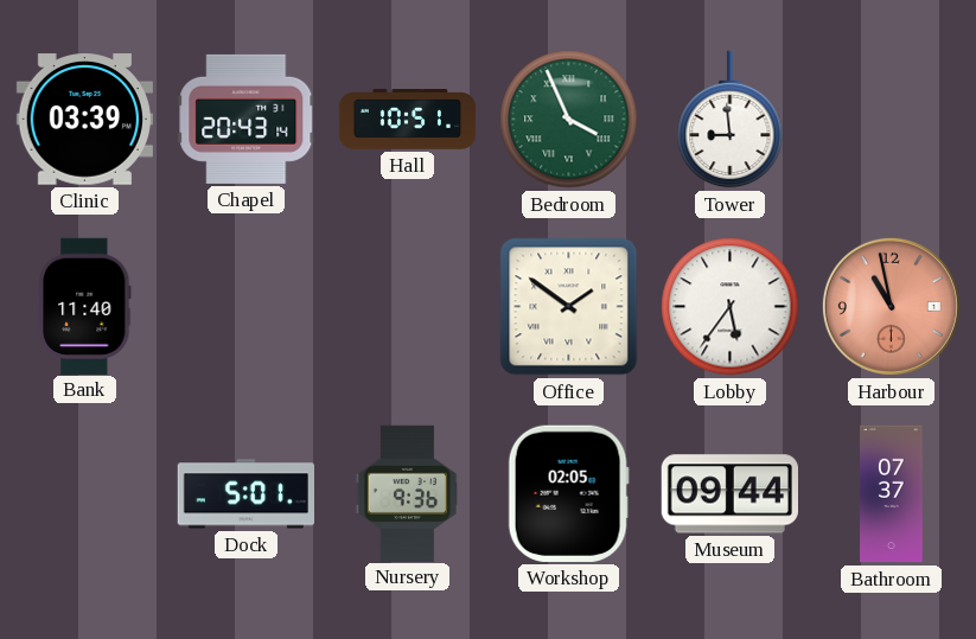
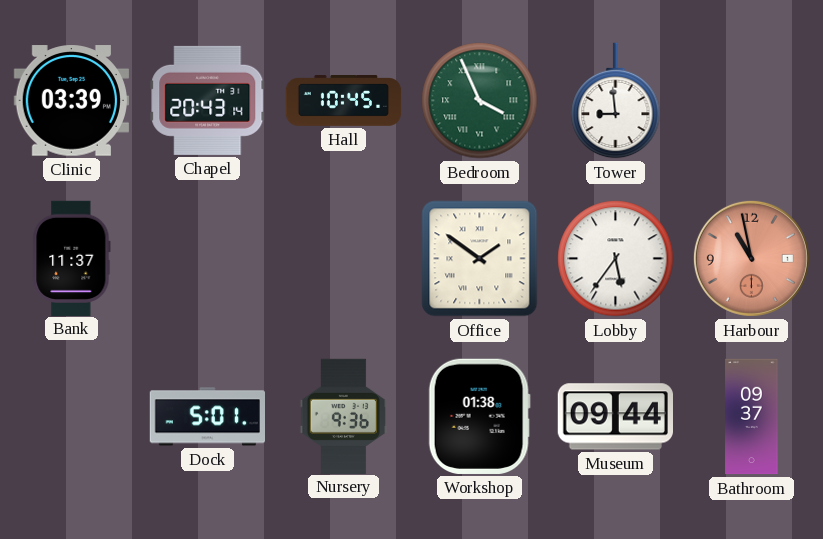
Hall: 10:51 -> 10:45
Bank: 11:40 -> 11:37
Workshop: 02:05 -> 01:38
Bathroom: 07:37 -> 09:37
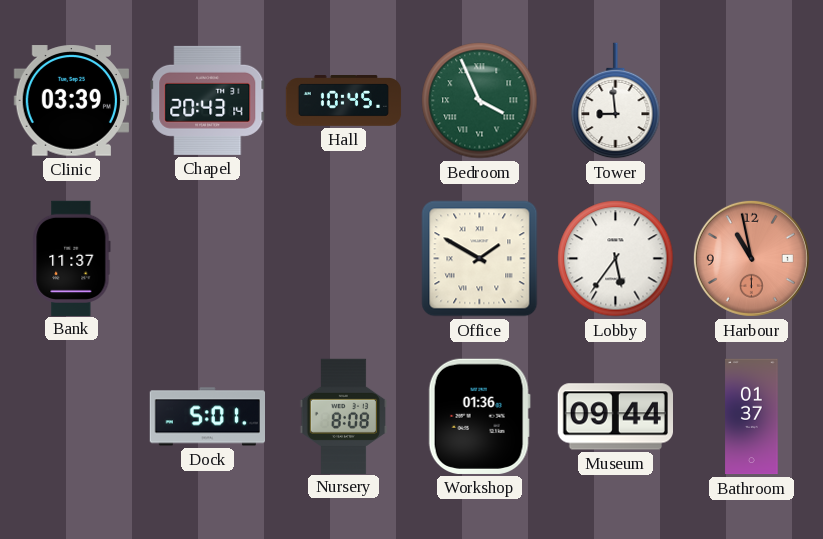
Office: 1:51 -> 1:50
Nursery: 9:36 -> 8:08
Workshop: 01:38 -> 01:36
Bathroom: 09:37 -> 01:37
